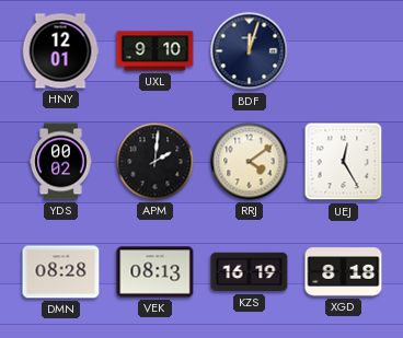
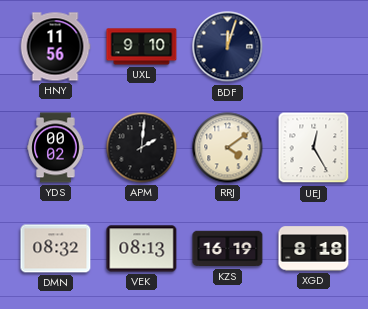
HNY: 12:01 -> 11:56
DMN: 08:28 -> 08:32
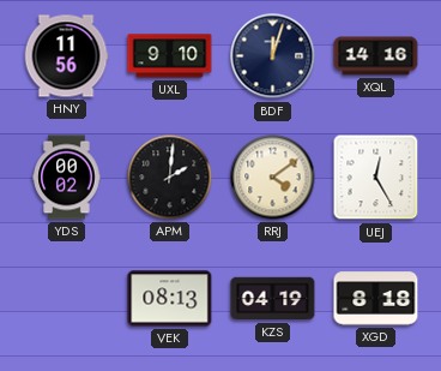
XQL: none -> 14:16
DMN: 08:32 -> none
KZS: 16:19 -> 04:19
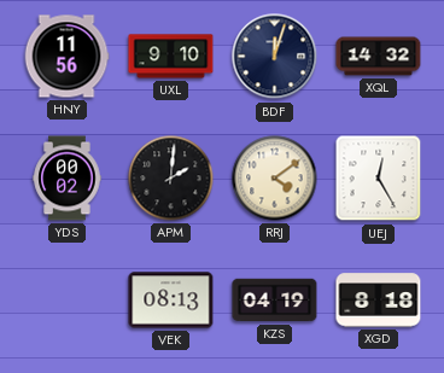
XQL: 14:16 -> 14:32
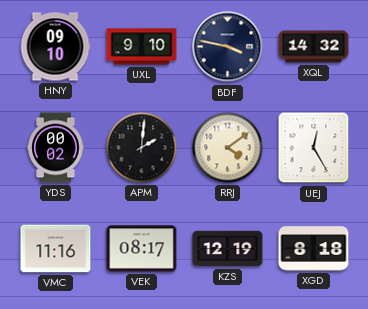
HNY: 11:56 -> 09:10
BDF: 12:03 -> 3:47
VMC: none -> 11:16
VEK: 08:13 -> 08:17
KZS: 04:19 -> 12:19
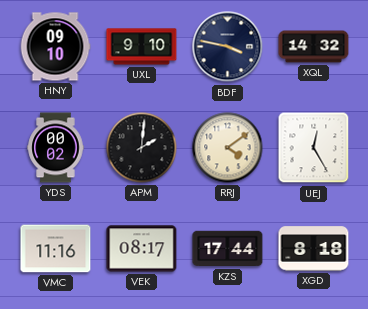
KZS: 12:19 -> 17:44
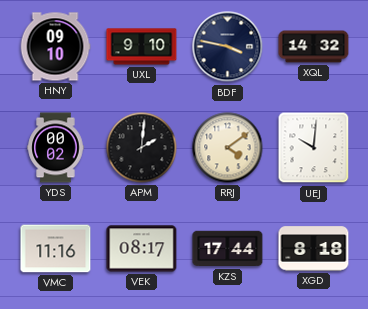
UEJ: 12:25 -> 10:01
